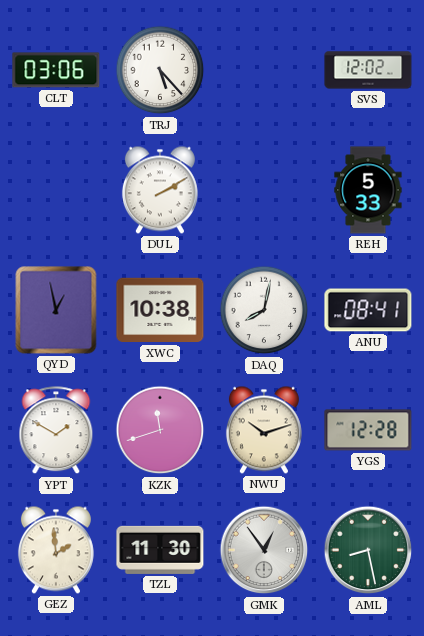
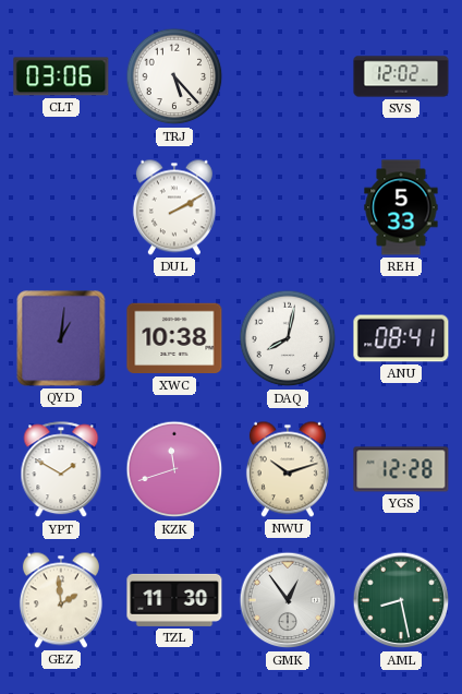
QYD: 12:58 -> 1:01
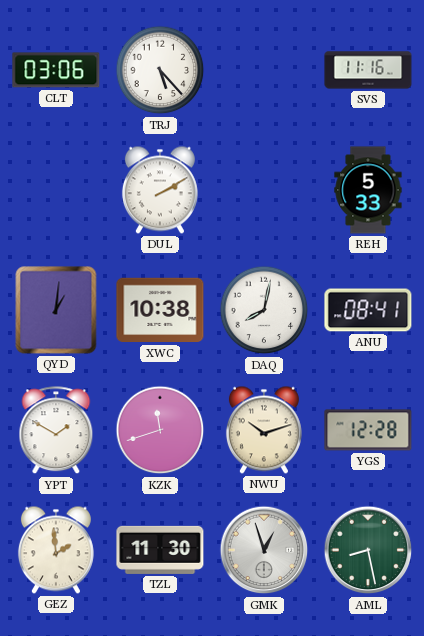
SVS: 12:02 -> 11:16
GMK: 12:54 -> 12:57
